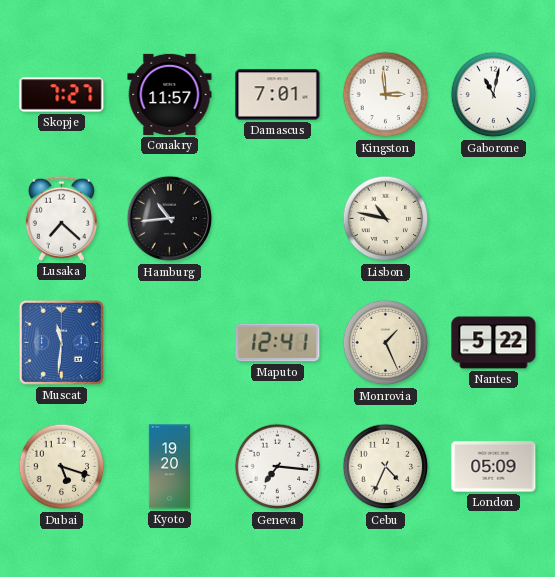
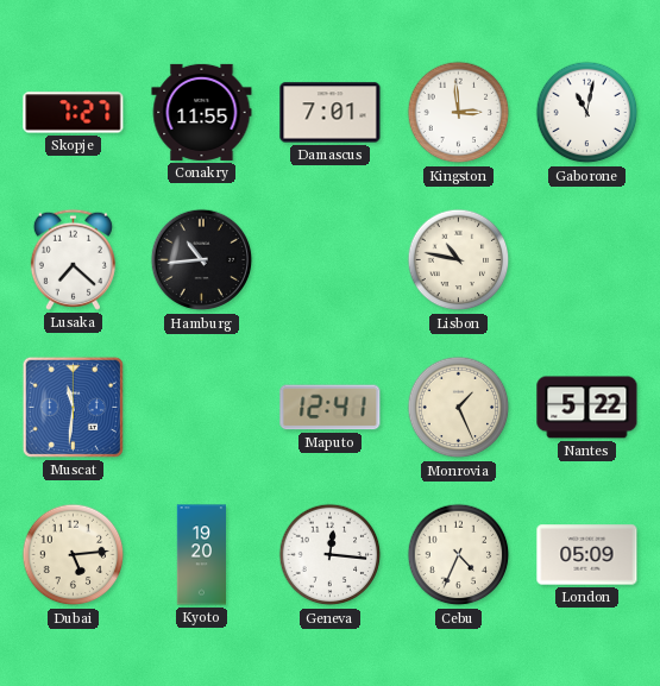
Conakry: 11:57 -> 11:55
Dubai: 5:18 -> 5:14
Geneva: 7:16 -> 12:16
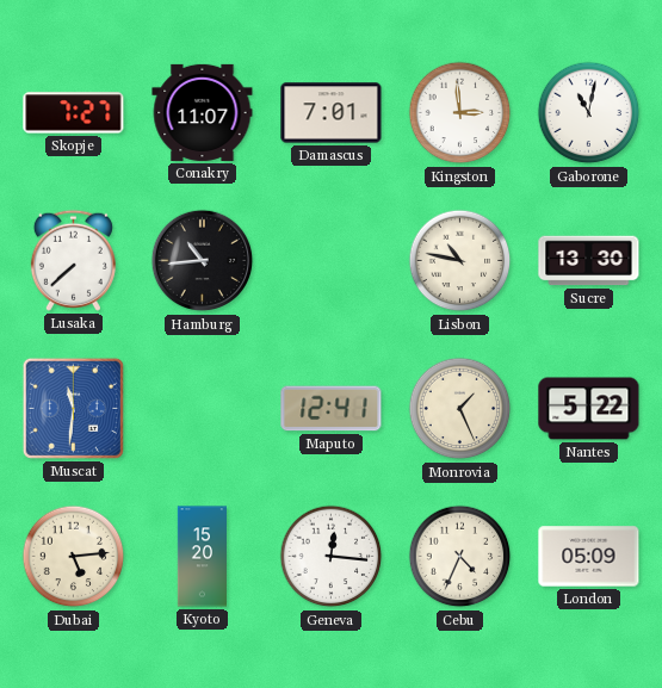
Conakry: 11:55 -> 11:07
Lusaka: 7:22 -> 7:38
Sucre: none -> 13:30
Kyoto: 19:20 -> 15:20
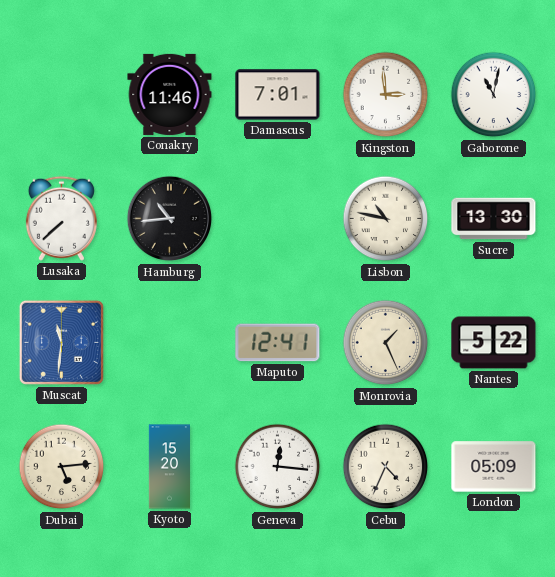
Skopje: 7:27 -> none
Conakry: 11:07 -> 11:46
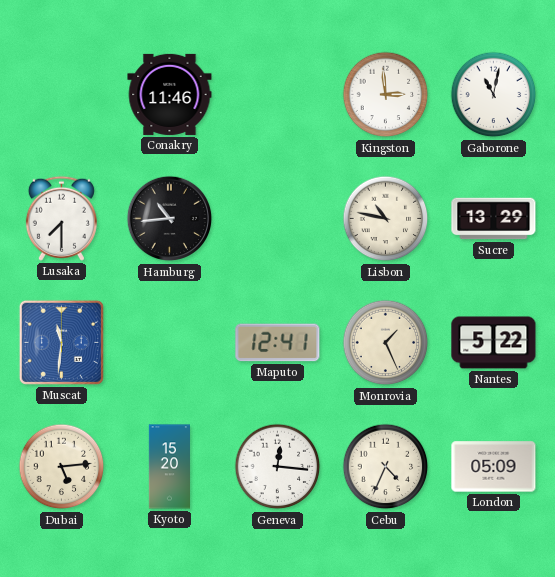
Damascus: 7:01 -> none
Lusaka: 7:38 -> 7:30
Sucre: 13:30 -> 13:29
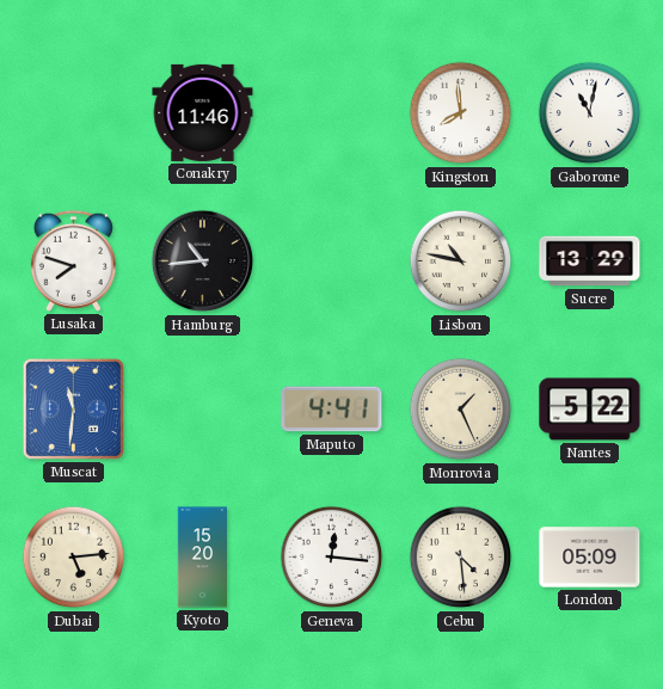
Kingston: 2:59 -> 7:59
Lusaka: 7:30 -> 7:48
Maputo: 12:41 -> 4:41
Cebu: 4:34 -> 4:29
